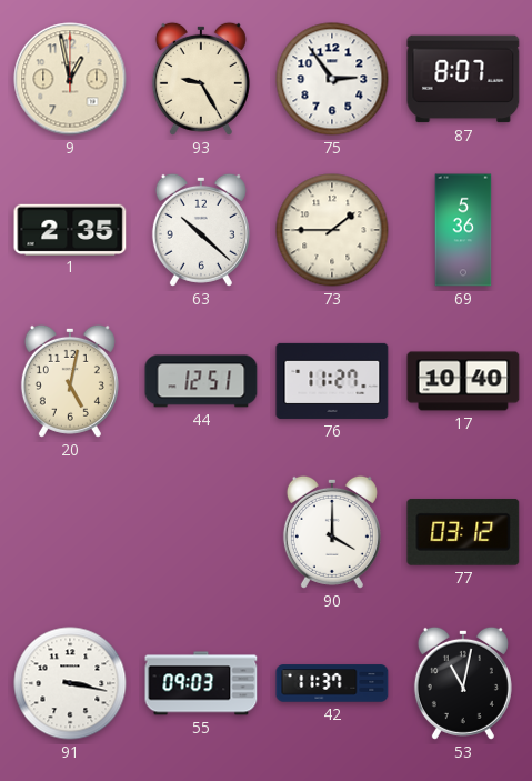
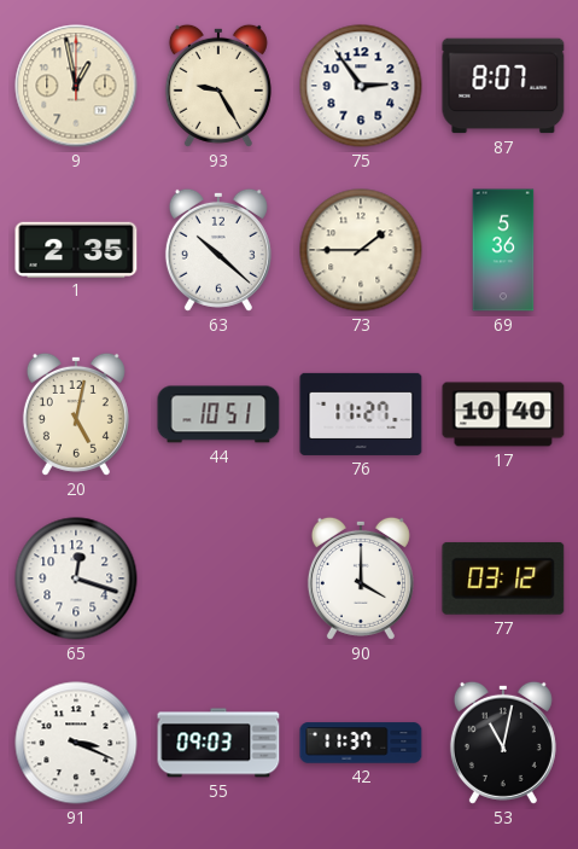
44: 12:51 -> 10:51
65: none -> 12:18
91: 3:17 -> 3:19
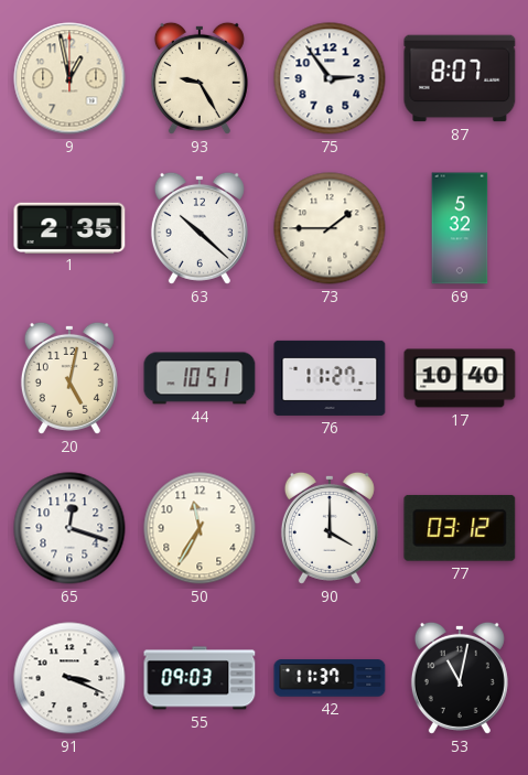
69: 5:36 -> 5:32
50: none -> 11:35
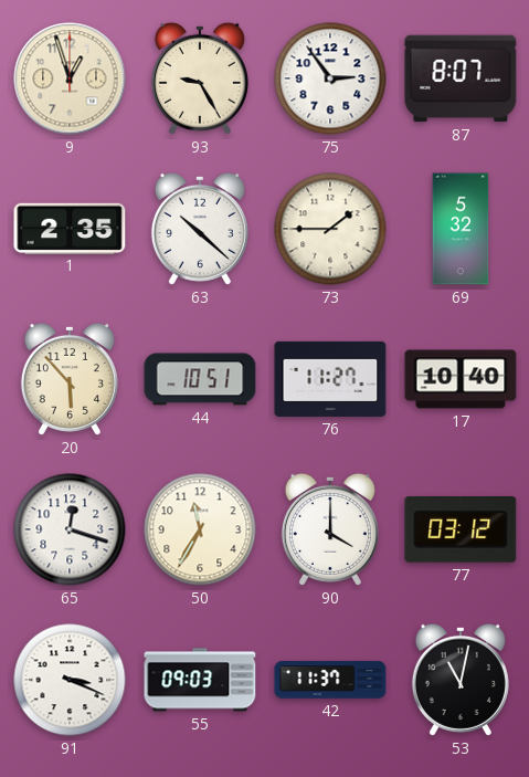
9: 12:58 -> 12:57
20: 5:02 -> 5:53
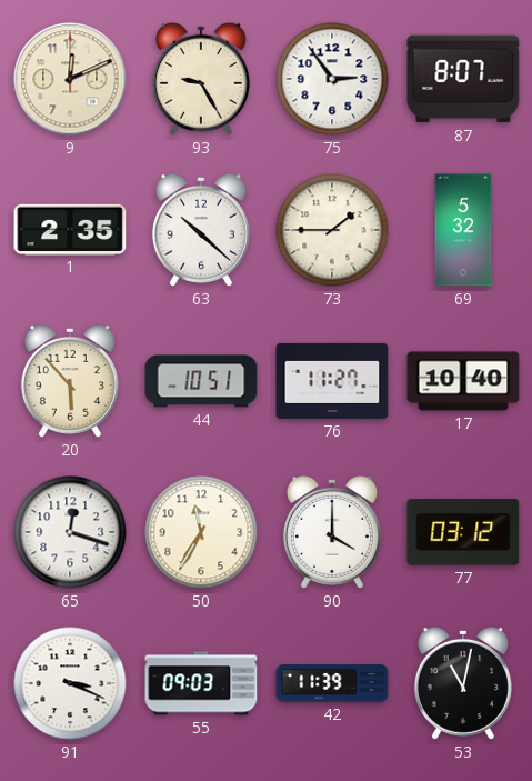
9: 12:57 -> 12:11
42: 11:37 -> 11:39
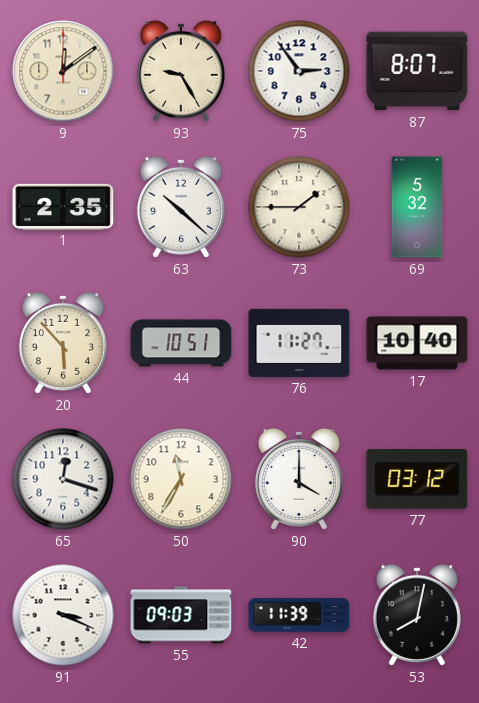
9: 12:11 -> 12:09
53: 11:02 -> 8:02
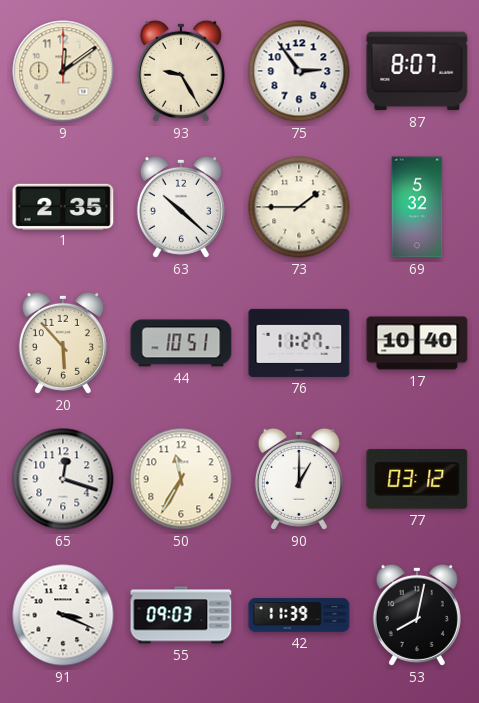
90: 4:00 -> 1:00
